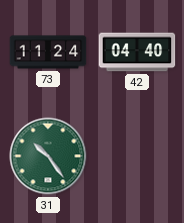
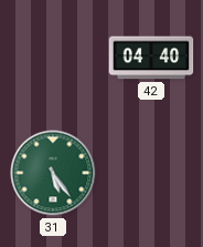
73: 11:24 -> none
31: 10:24 -> 5:24
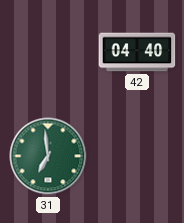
31: 5:24 -> 6:59
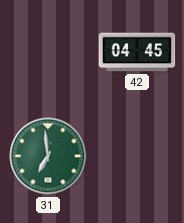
42: 04:40 -> 04:45
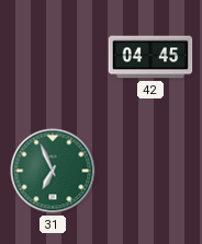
31: 6:59 -> 6:56
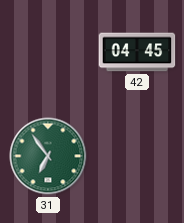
31: 6:56 -> 6:54
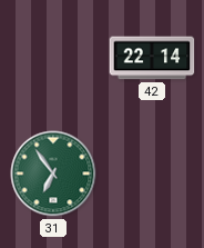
42: 04:45 -> 22:14
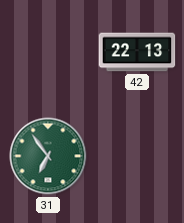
42: 22:14 -> 22:13
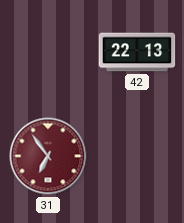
31 dial: green -> burgundy
